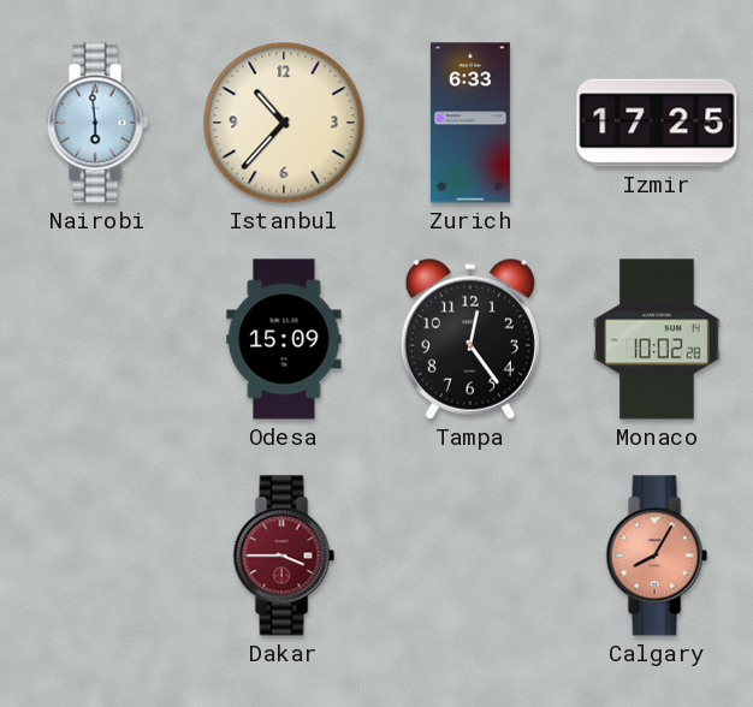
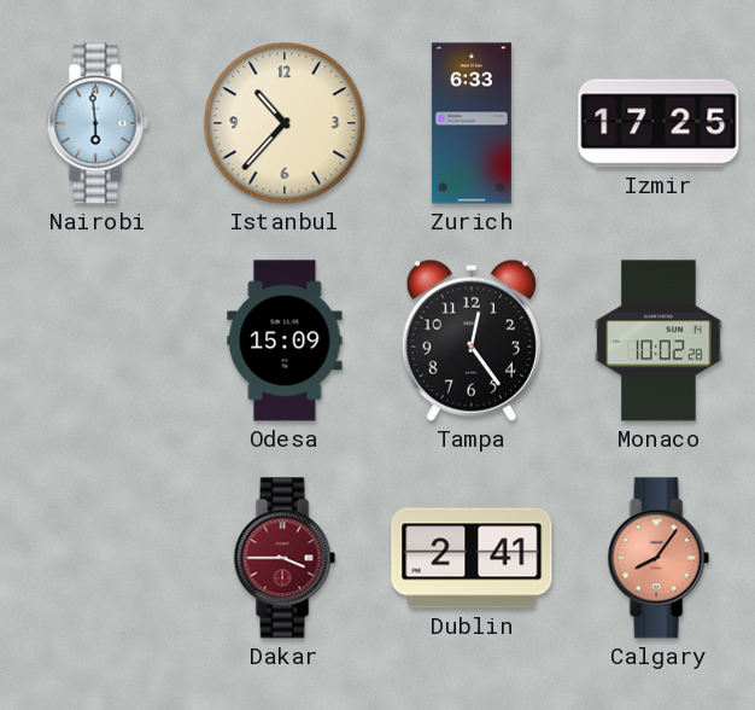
Dublin: none -> 2:41
Calgary: 8:05 -> 8:06
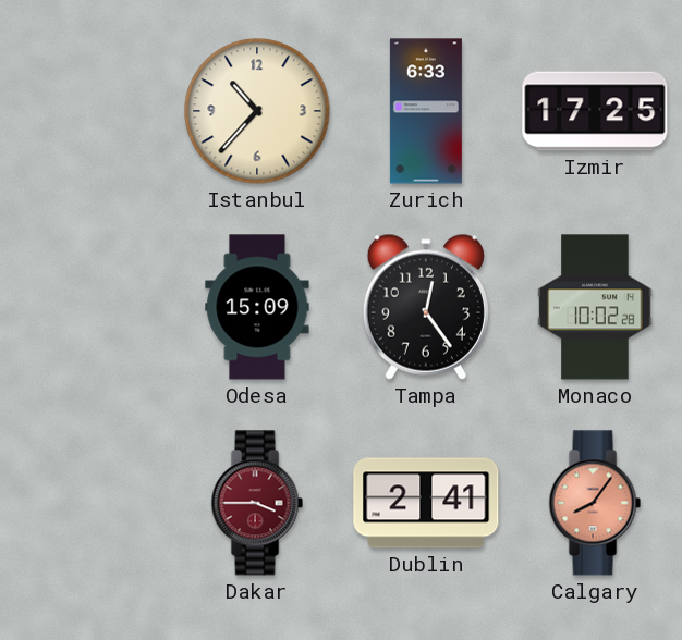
Nairobi: 5:59 -> none
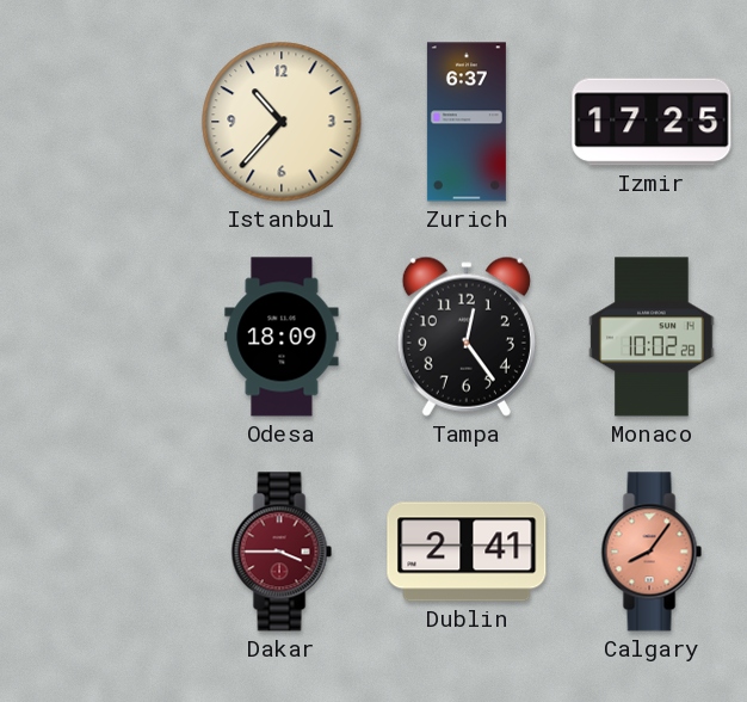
Zurich: 6:33 -> 6:37
Odesa: 15:09 -> 18:09
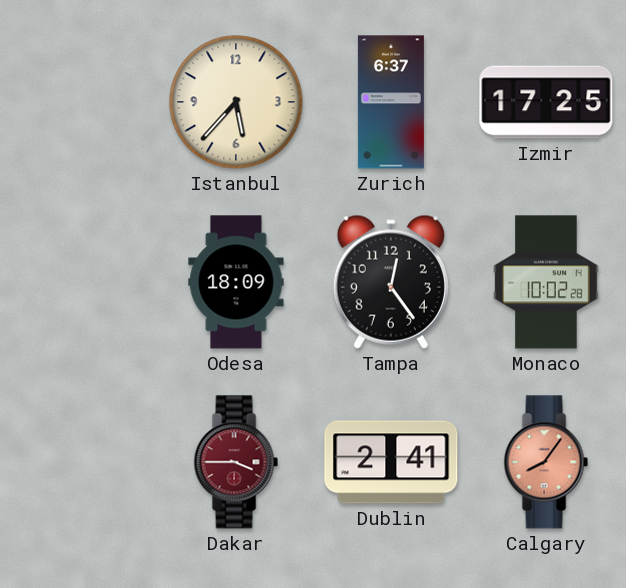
Istanbul: 10:37 -> 5:37
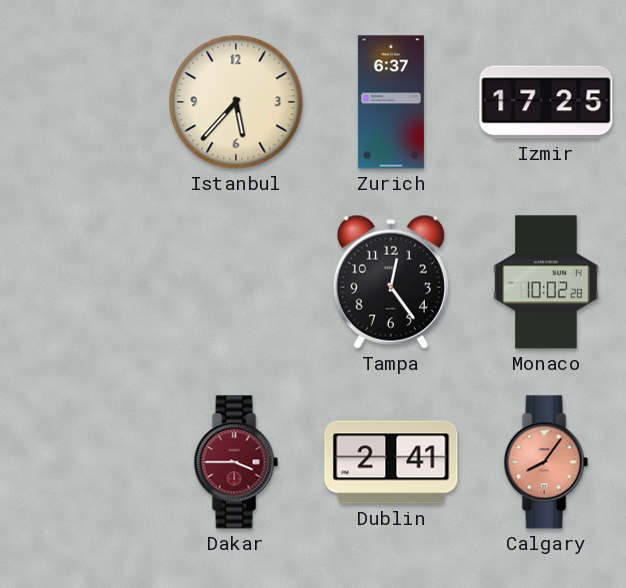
Odesa: 18:09 -> none
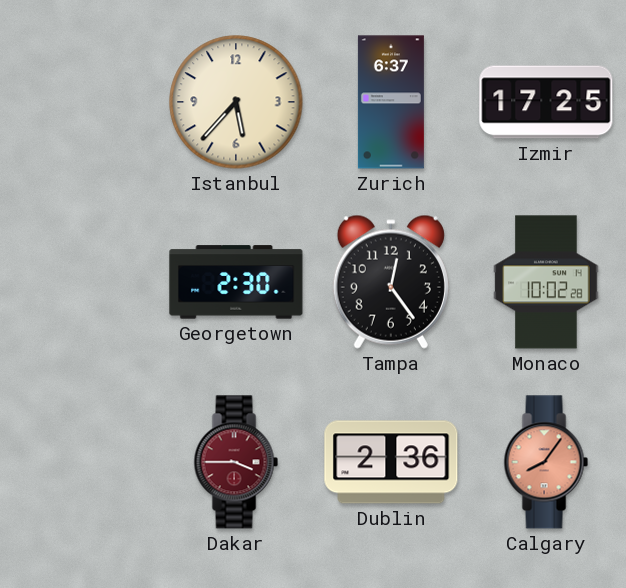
Georgetown: none -> 2:30
Dublin: 2:41 -> 2:36
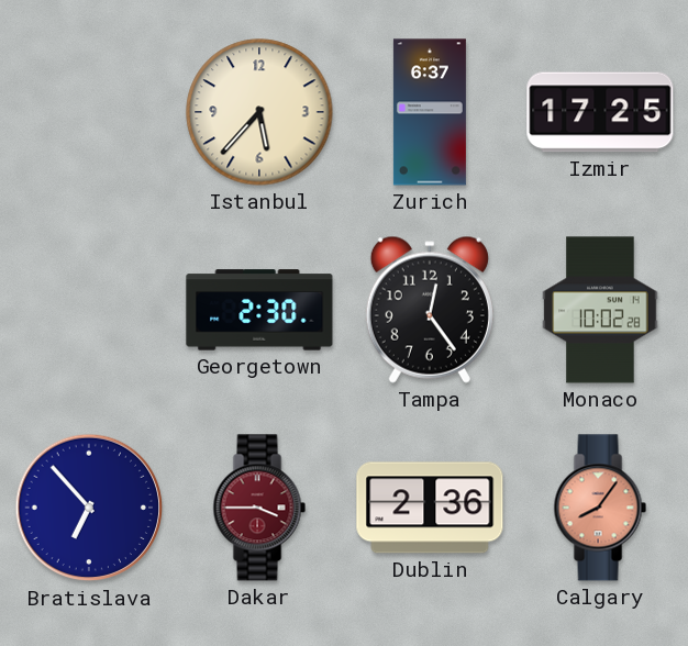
Bratislava: none -> 6:53
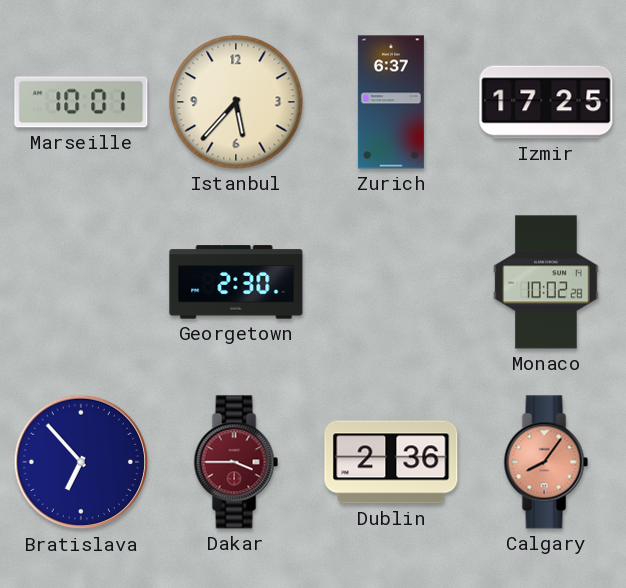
Marseille: none -> 10:01
Tampa: 12:24 -> none
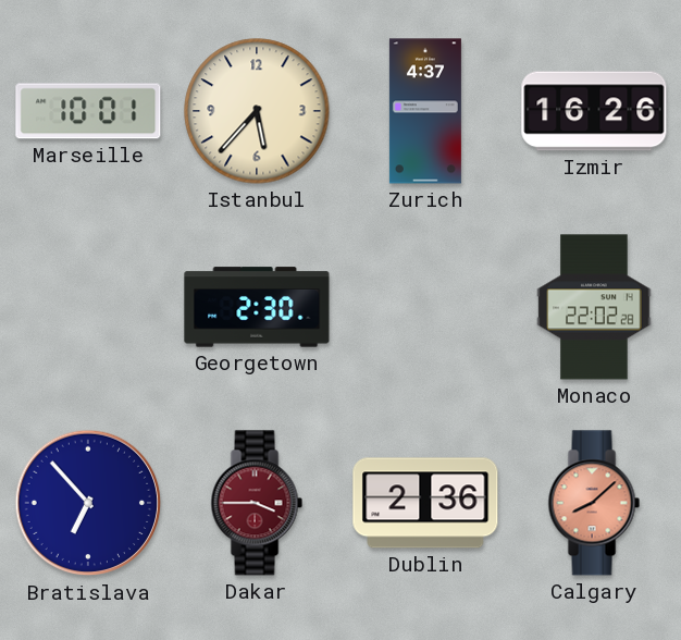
Zurich: 6:37 -> 4:37
Izmir: 17:25 -> 16:26
Monaco: 10:02 -> 22:02
Calgary: 8:06 -> 8:08
